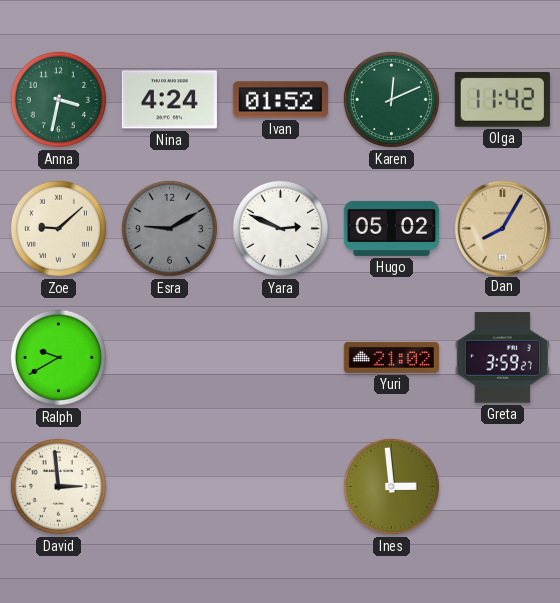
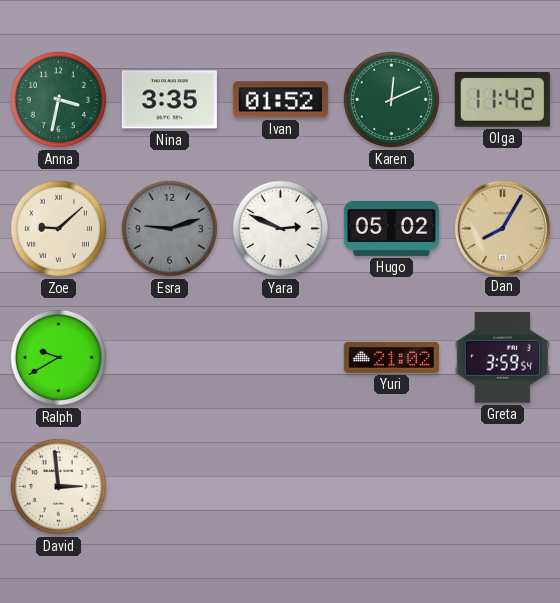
Nina: 4:24 -> 3:35
Esra: 9:10 -> 9:12
Greta: 3:59:27 -> 3:59:54
Ines: 2:59 -> none
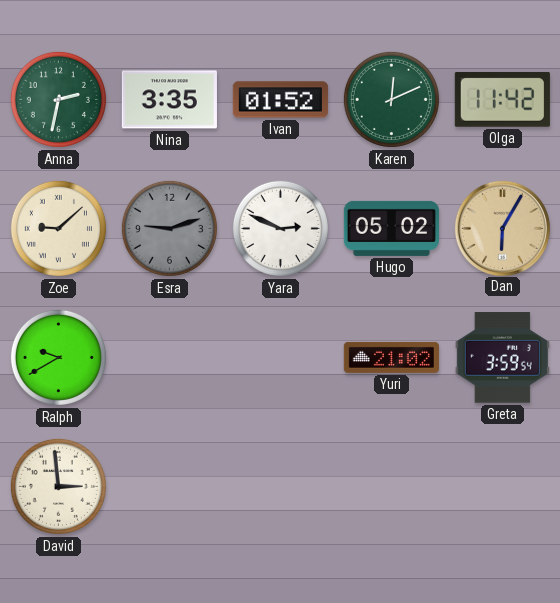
Anna: 3:32 -> 2:32
Dan: 8:05 -> 6:05
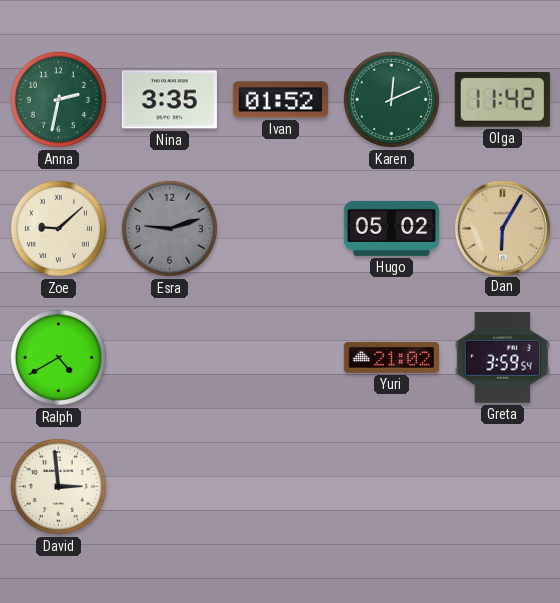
Yara: 2:49 -> none
Ralph: 9:40 -> 4:40
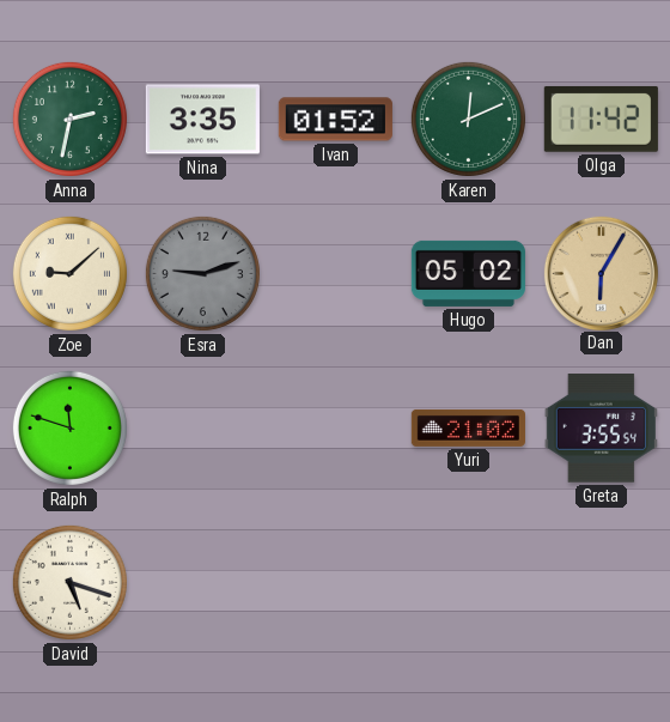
Ralph: 4:40 -> 11:48
Greta: 3:59 -> 3:55
David: 2:59 -> 5:18
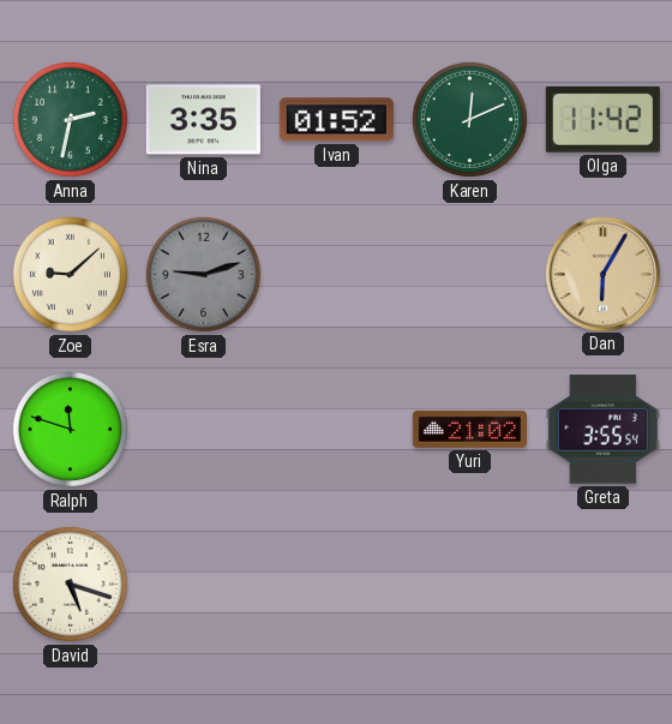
Hugo: 05:02 -> none
